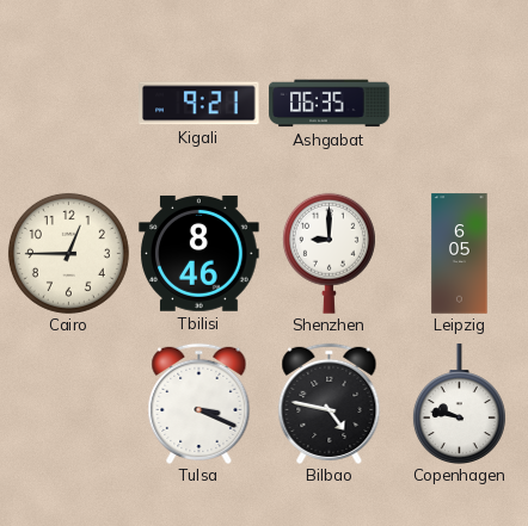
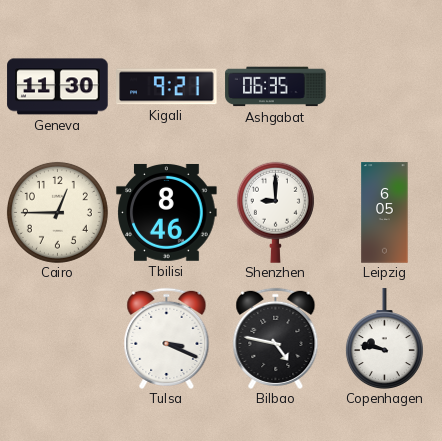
Geneva: none -> 11:30
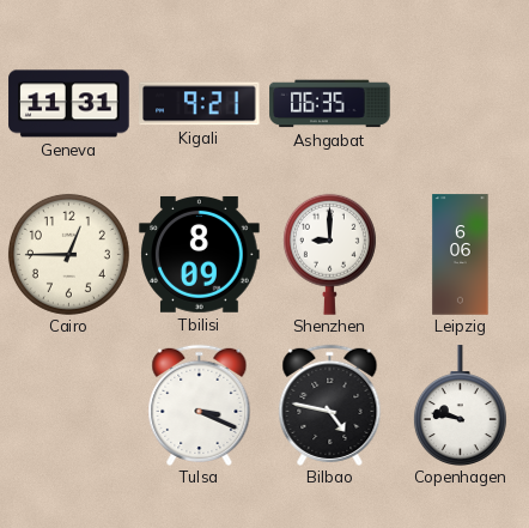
Geneva: 11:30 -> 11:31
Tbilisi: 8:46 -> 8:09
Leipzig: 6:05 -> 6:06
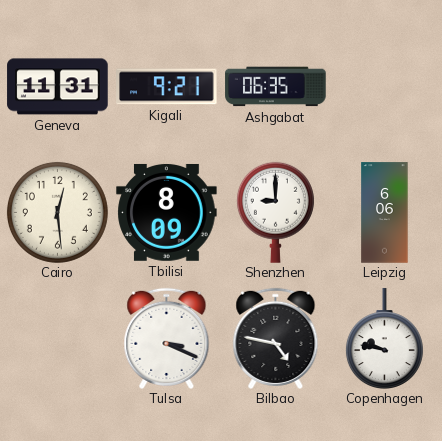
Cairo: 12:45 -> 12:29
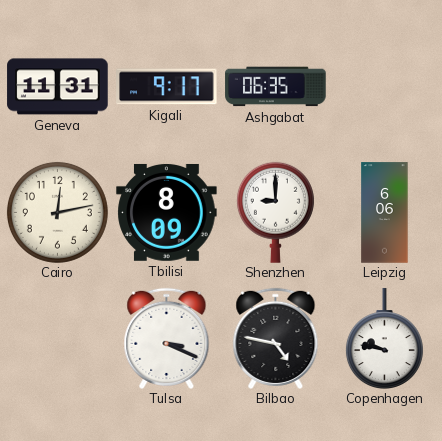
Kigali: 9:21 -> 9:17
Cairo: 12:29 -> 12:13
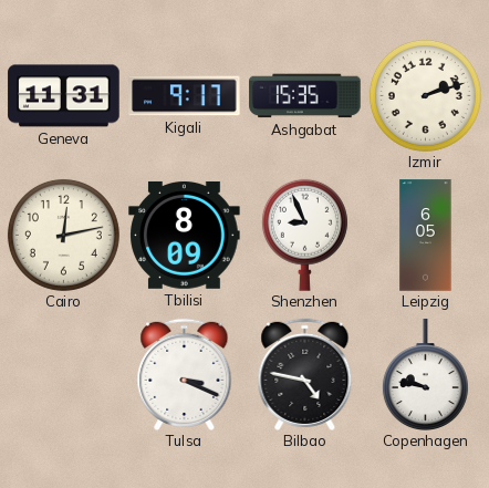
Ashgabat: 06:35 -> 15:35
Izmir: none -> 2:12
Shenzhen: 9:00 -> 8:56
Leipzig: 6:06 -> 6:05
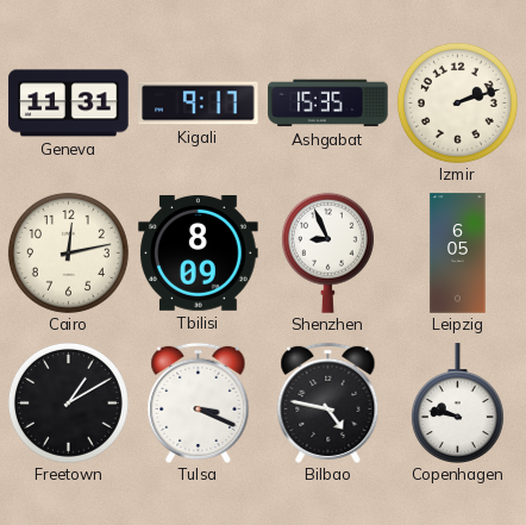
Freetown: none -> 1:10
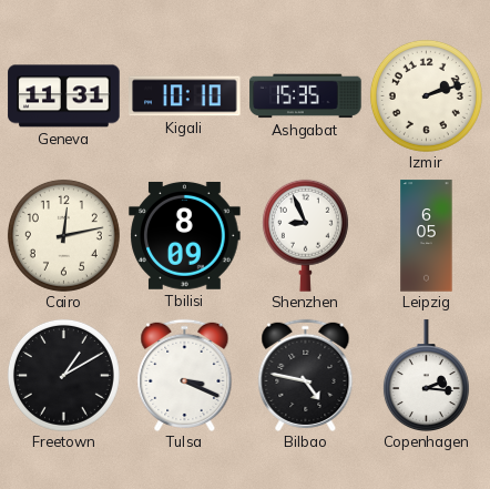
Kigali: 9:17 -> 10:10
Copenhagen: 9:47 -> 2:16
